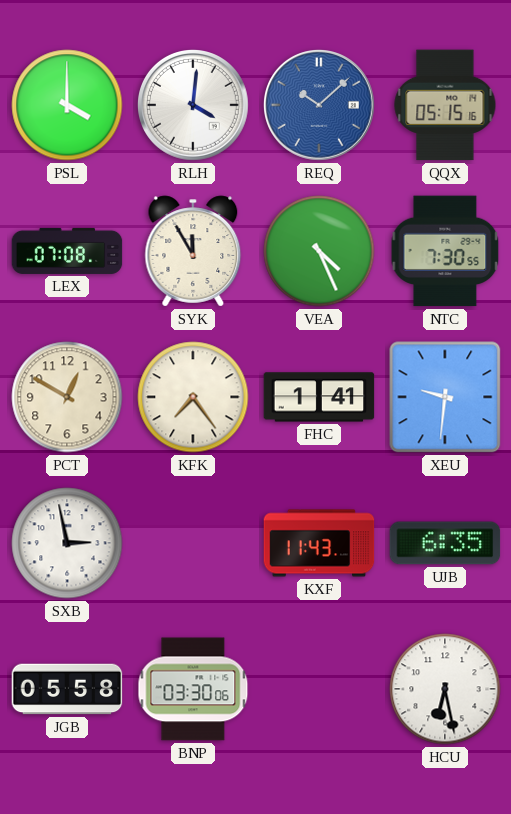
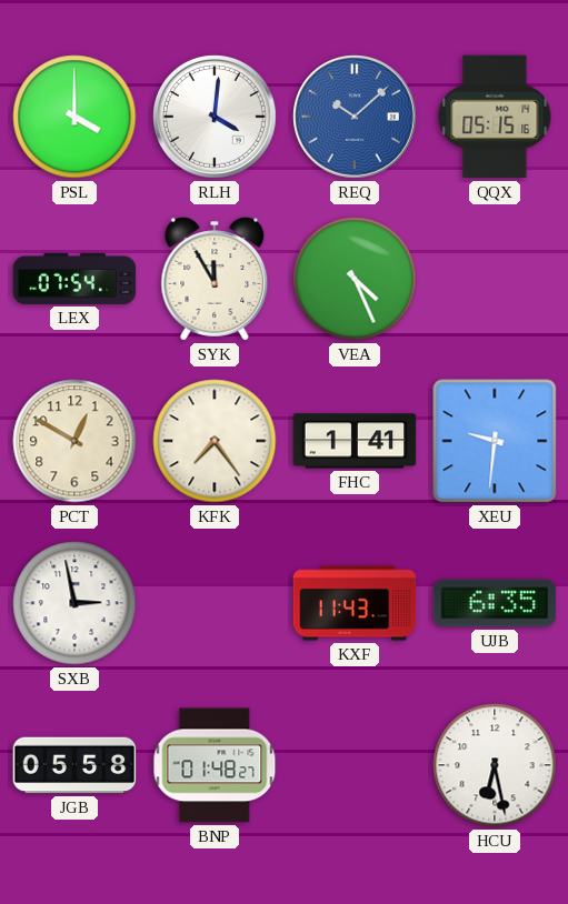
LEX: 07:08 -> 07:54
NTC: 7:30 -> none
BNP: 03:30 -> 01:48
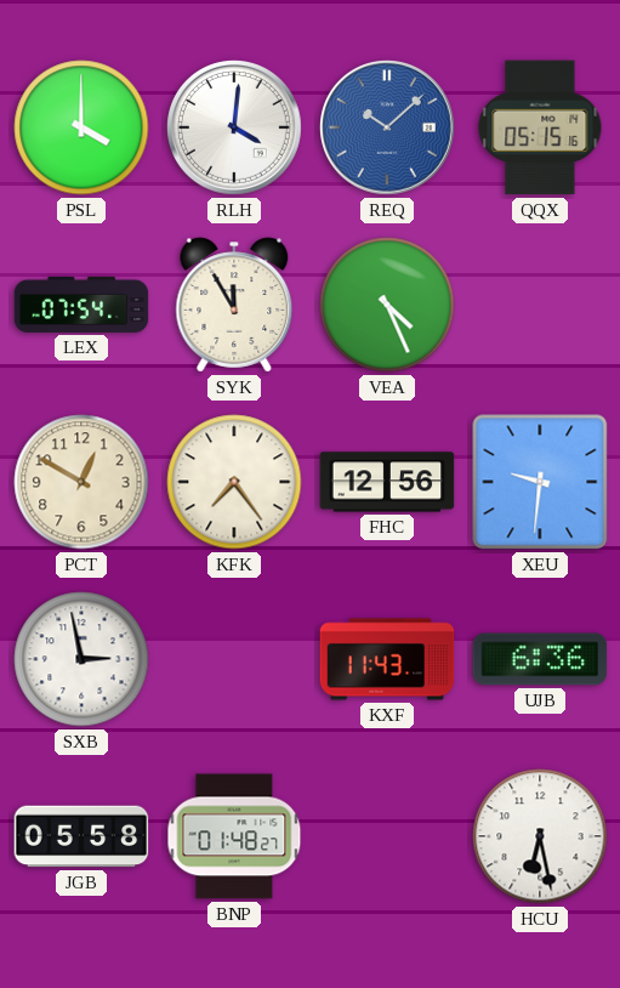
FHC: 1:41 -> 12:56
UJB: 6:35 -> 6:36
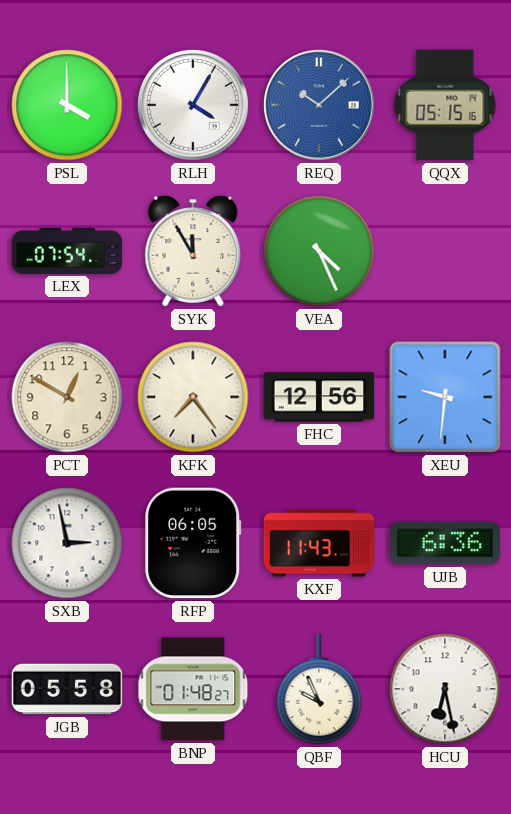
RLH: 4:01 -> 4:05
RFP: none -> 06:05
QBF: none -> 9:56
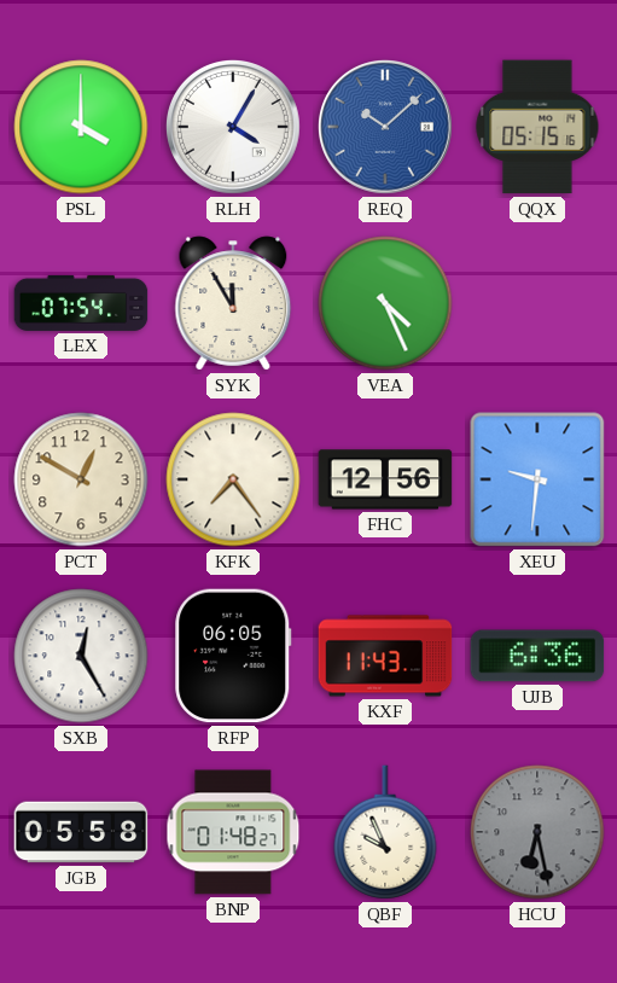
SXB: 2:58 -> 12:25
HCU dial: white -> grey
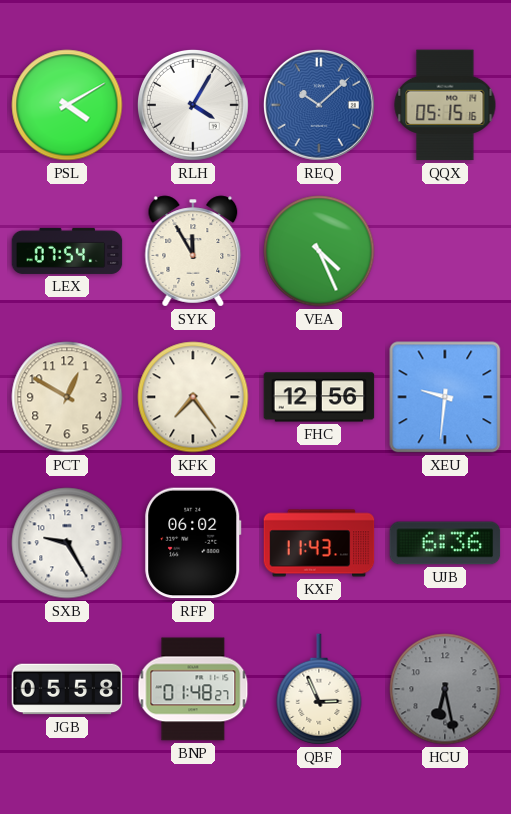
PSL: 4:00 -> 4:10
SXB: 12:25 -> 9:25
RFP: 06:05 -> 06:02
QBF: 9:56 -> 2:56
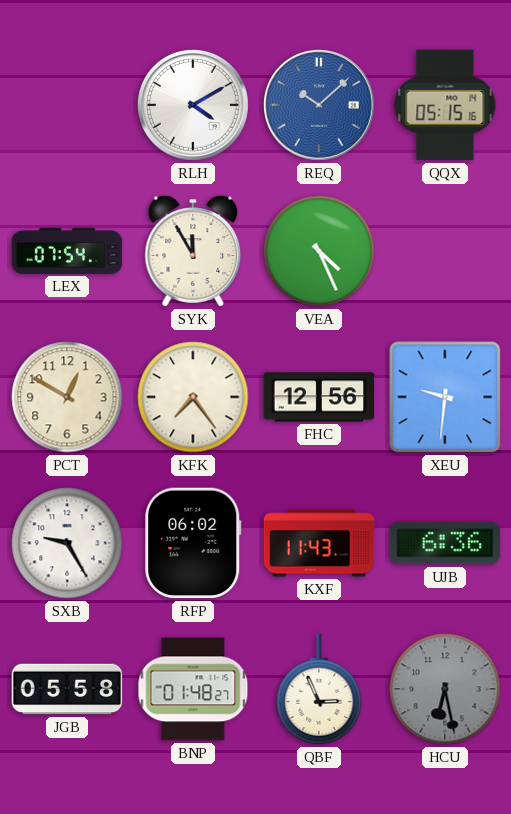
PSL: 4:10 -> none
RLH: 4:05 -> 4:10
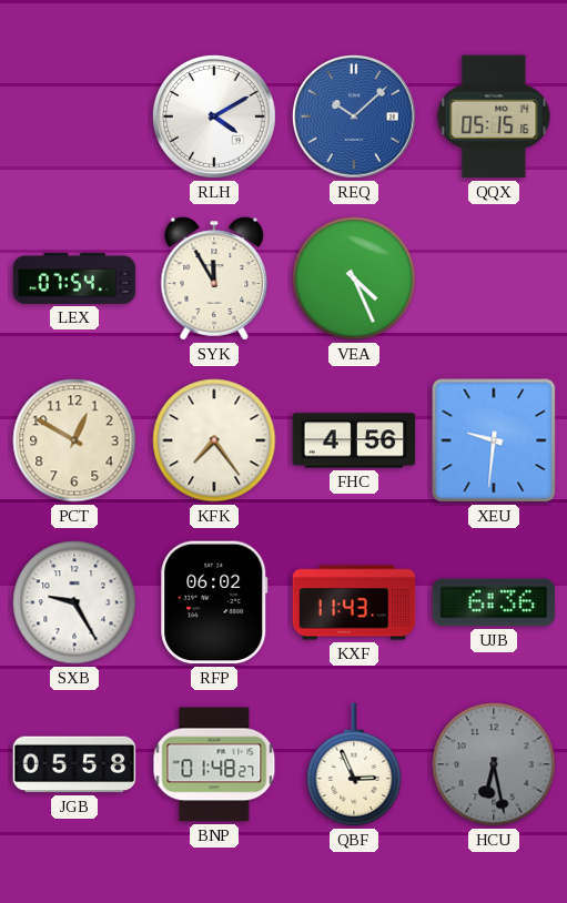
FHC: 12:56 -> 4:56
